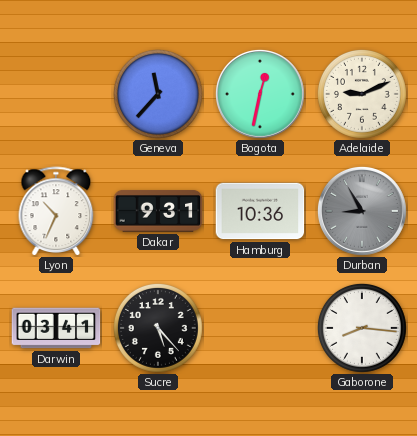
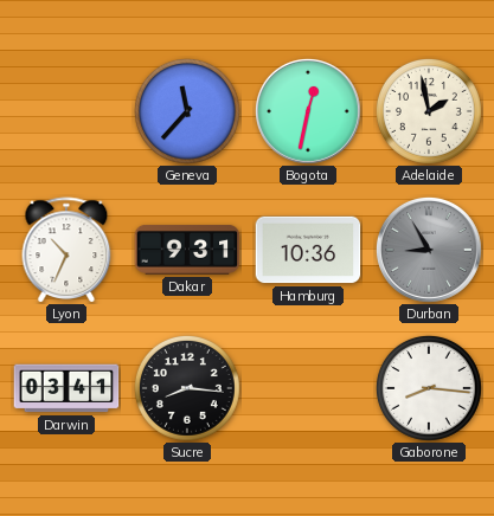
Adelaide: 9:11 -> 1:58
Sucre: 5:23 -> 8:16
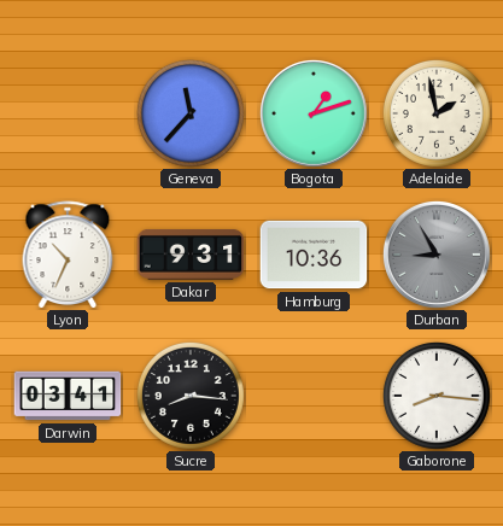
Bogota: 12:32 -> 1:12
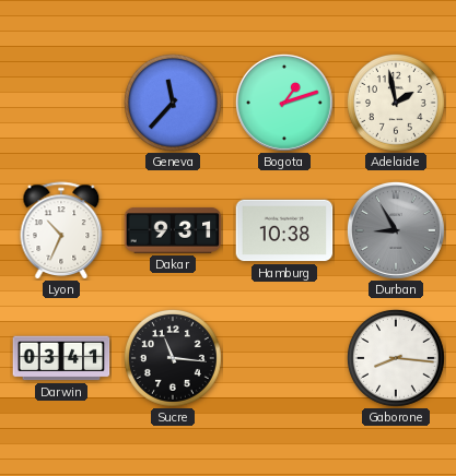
Hamburg: 10:36 -> 10:38
Sucre: 8:16 -> 11:16
